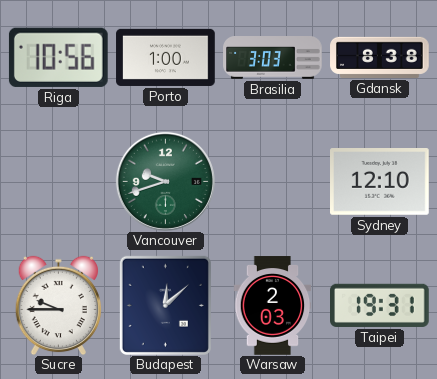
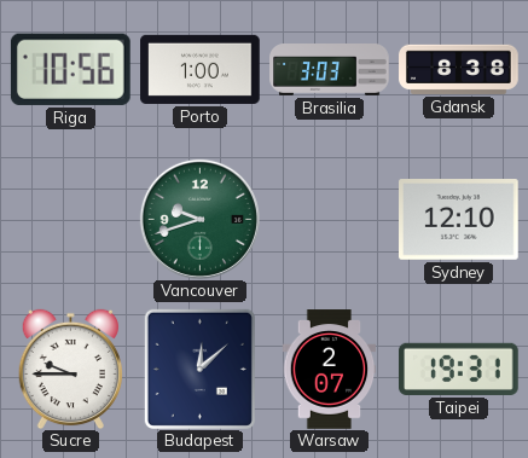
Warsaw: 2:03 -> 2:07
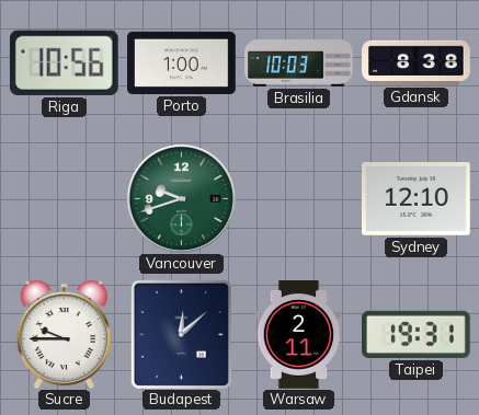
Brasilia: 3:03 -> 10:03
Warsaw: 2:07 -> 2:11
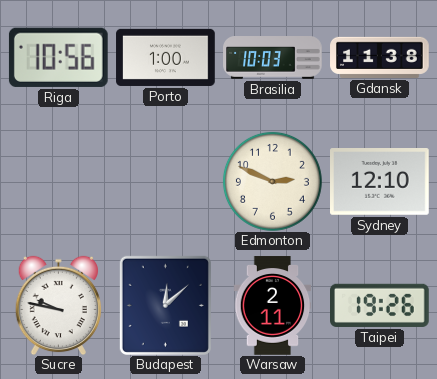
Gdansk: 8:38 -> 11:38
Vancouver: 9:42 -> none
Edmonton: none -> 2:49
Sucre: 9:45 -> 9:47
Taipei: 19:31 -> 19:26
